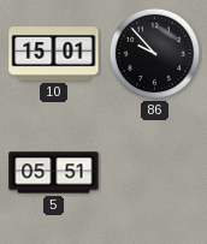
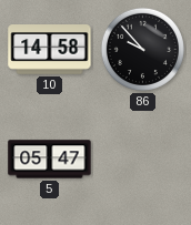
10: 15:01 -> 14:58
5: 05:51 -> 05:47
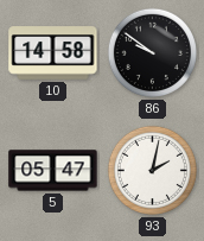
86: 9:53 -> 9:51
93: none -> 2:02
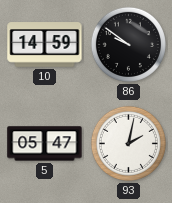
10: 14:58 -> 14:59
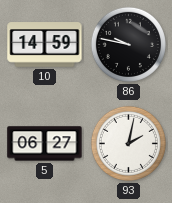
86: 9:51 -> 9:47
5: 05:47 -> 06:27
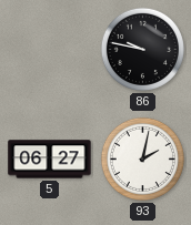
10: 14:59 -> none
